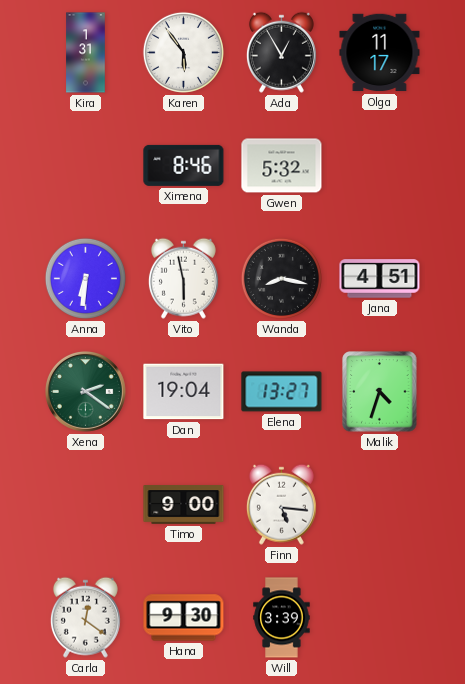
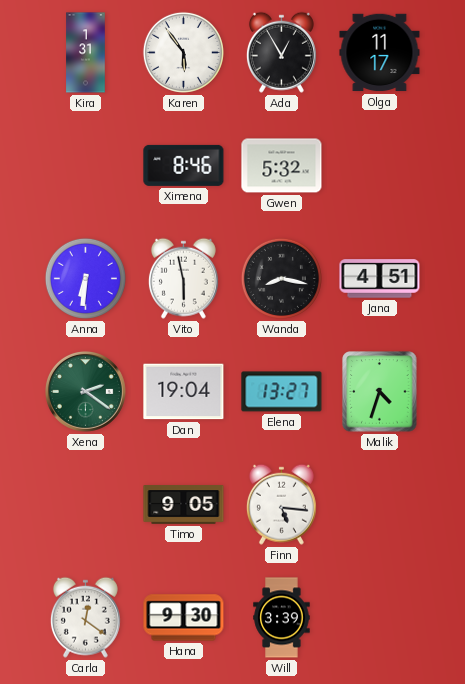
Timo: 9:00 -> 9:05
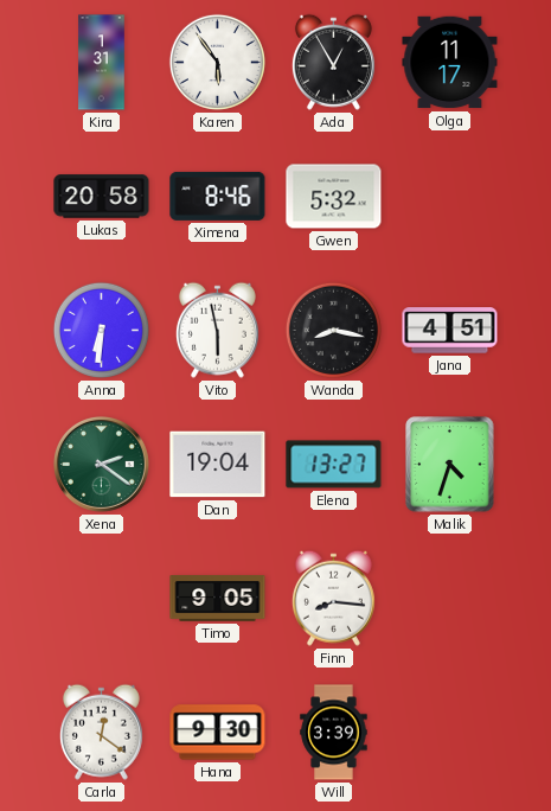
Lukas: none -> 20:58
Finn: 5:16 -> 8:16
